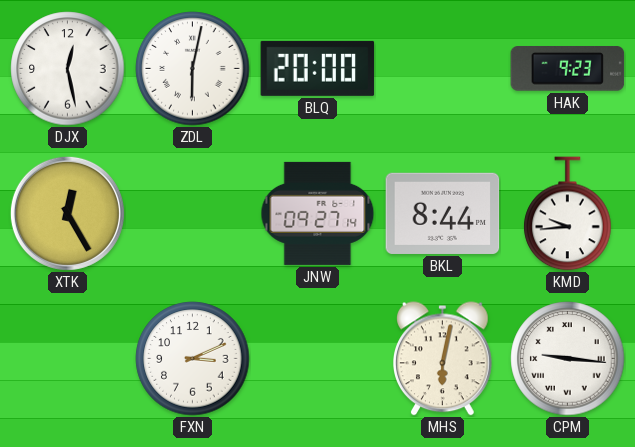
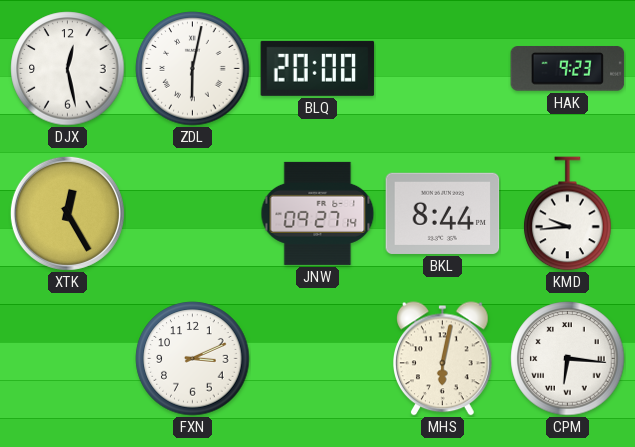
CPM: 9:16 -> 6:16
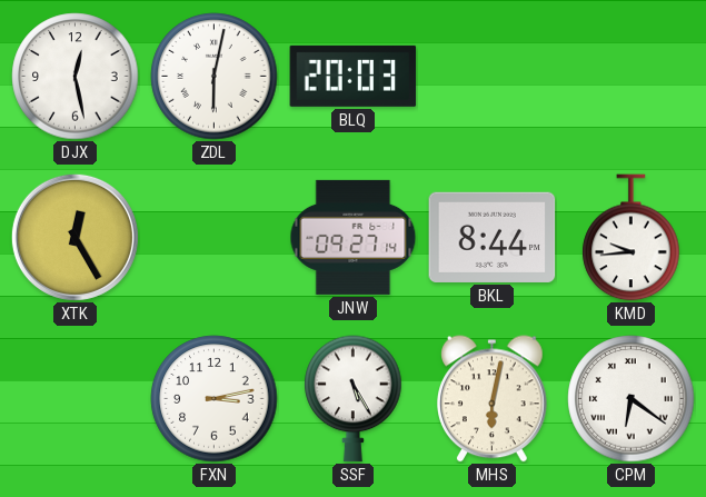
BLQ: 20:00 -> 20:03
HAK: 9:23 -> none
FXN: 3:11 -> 3:13
SSF: none -> 5:25
CPM: 6:16 -> 6:21
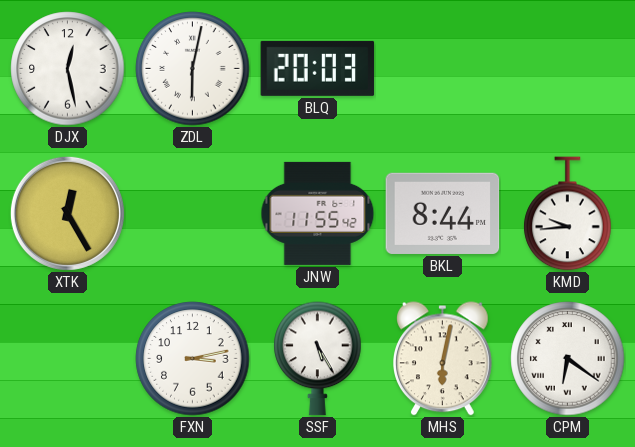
JNW: 09:27 -> 11:55
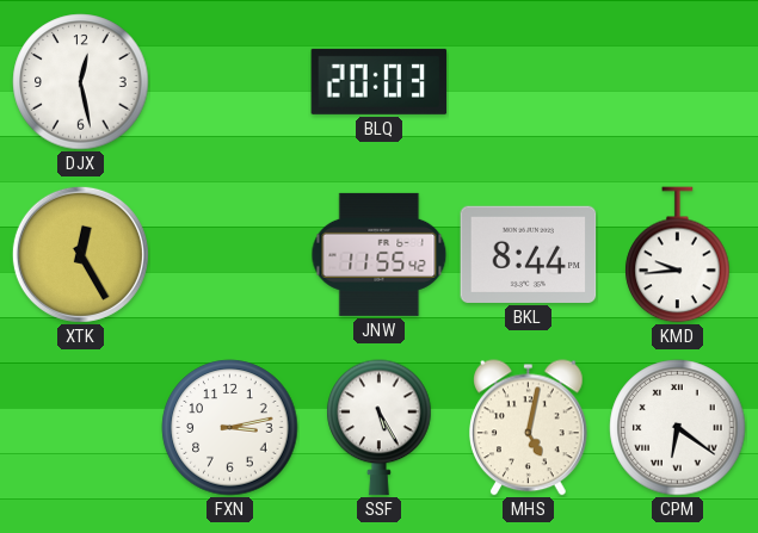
ZDL: 6:02 -> none
MHS: 6:02 -> 5:02
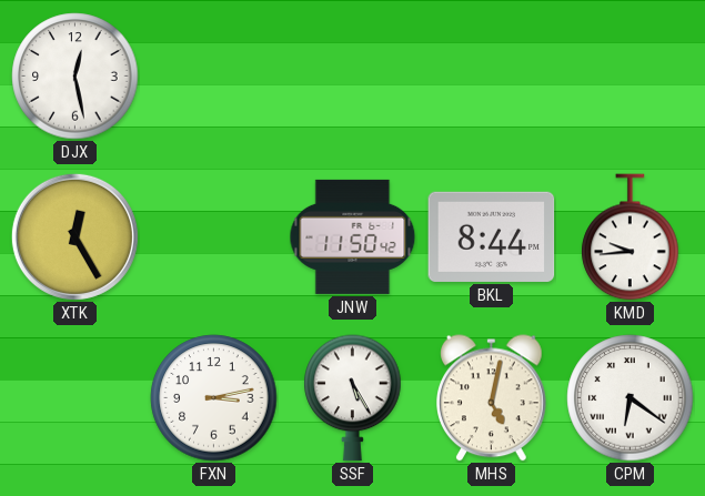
BLQ: 20:03 -> none
JNW: 11:55 -> 11:50
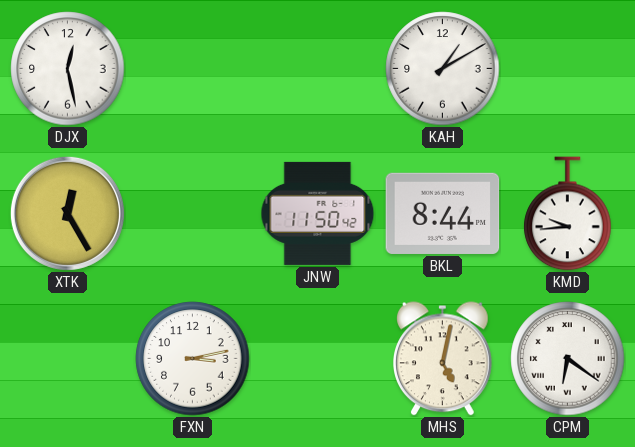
KAH: none -> 1:10
SSF: 5:25 -> none
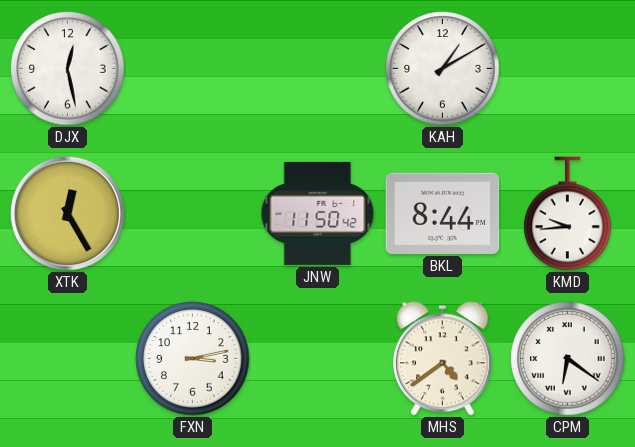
MHS: 5:02 -> 4:39
